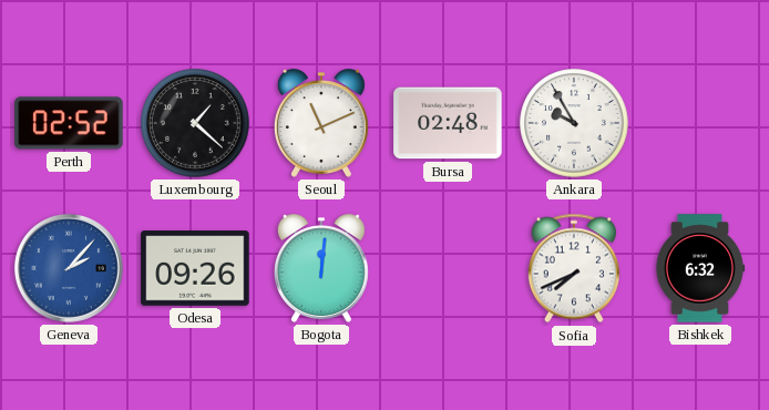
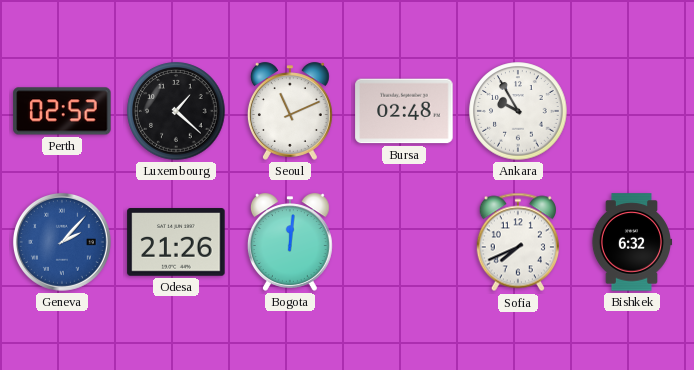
Odesa: 09:26 -> 21:26
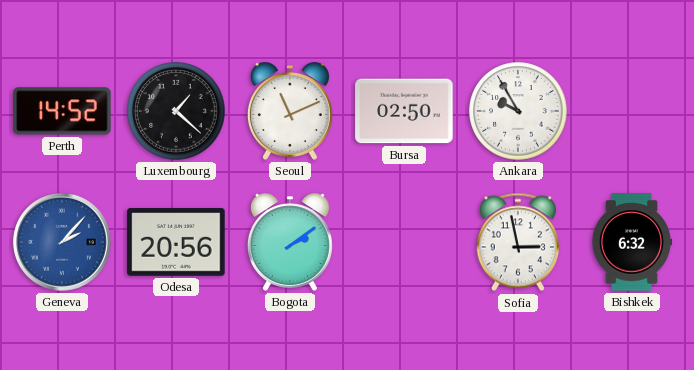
Perth: 02:52 -> 14:52
Bursa: 02:48 -> 02:50
Odesa: 21:26 -> 20:56
Bogota: 12:01 -> 2:09
Sofia: 7:41 -> 2:58
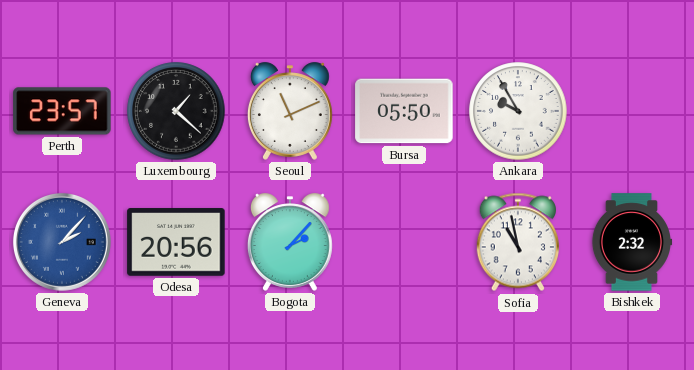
Perth: 14:52 -> 23:57
Bursa: 02:50 -> 05:50
Bogota: 2:09 -> 2:07
Sofia: 2:58 -> 10:58
Bishkek: 6:32 -> 2:32
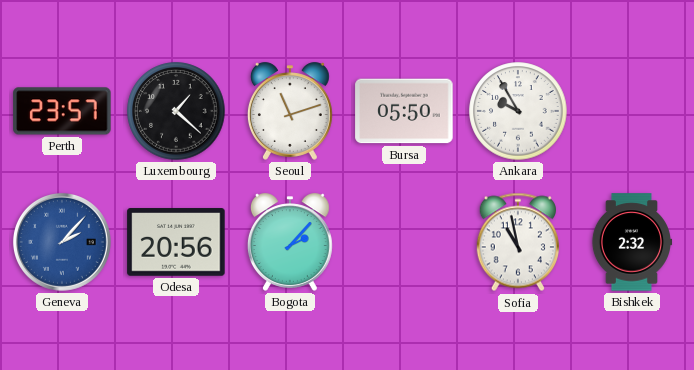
Seoul: 11:11 -> 11:12
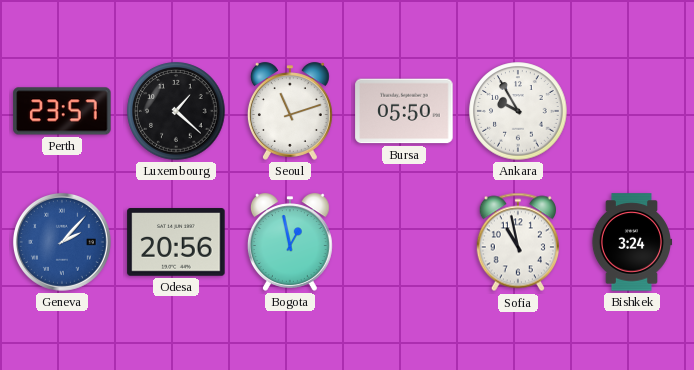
Bogota: 2:07 -> 12:58
Bishkek: 2:32 -> 3:24
